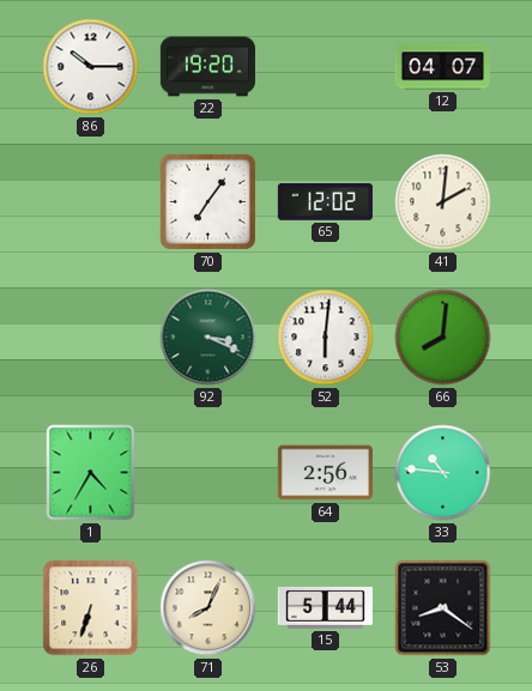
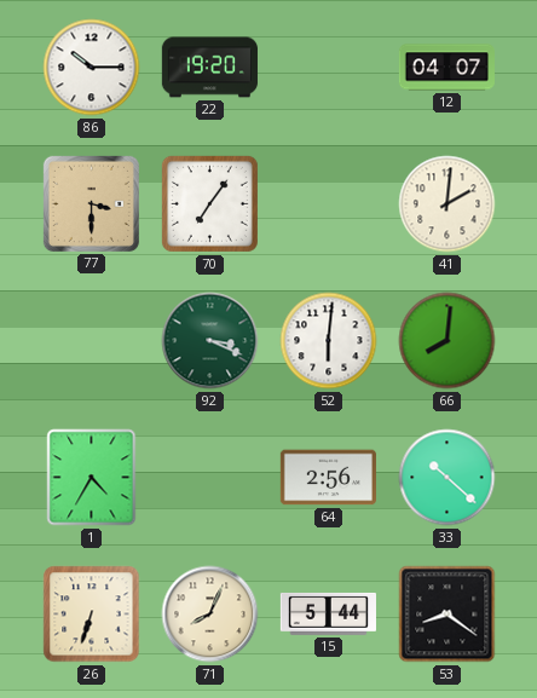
77: none -> 3:30
65: 12:02 -> none
33: 10:46 -> 10:22
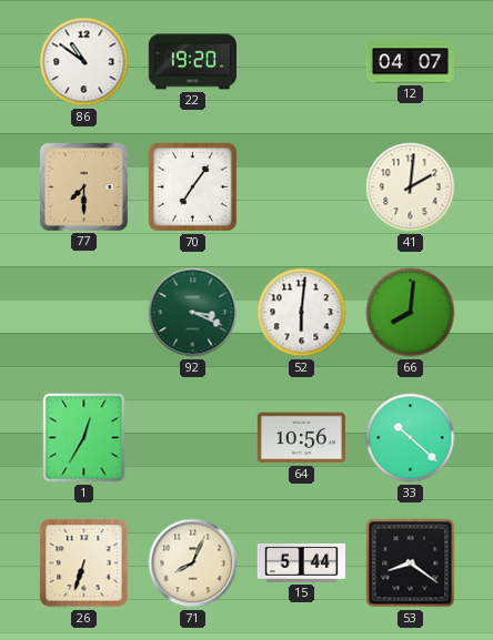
86: 10:15 -> 10:51
77: 3:30 -> 7:30
1: 4:35 -> 12:35
64: 2:56 -> 10:56
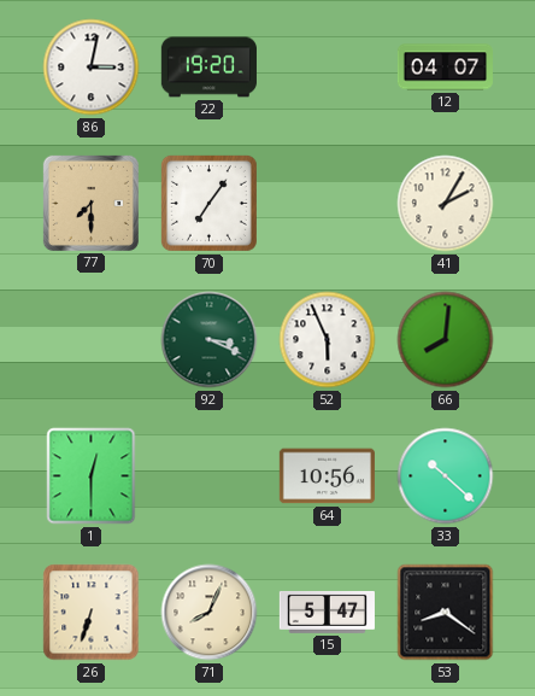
86: 10:51 -> 3:02
41: 2:01 -> 2:05
52: 6:01 -> 5:56
1: 12:35 -> 12:30
15: 5:44 -> 5:47
